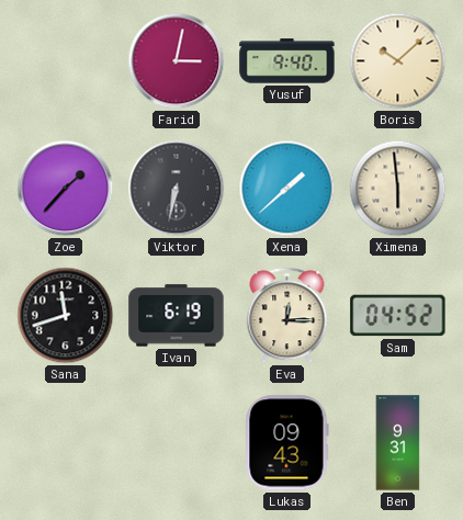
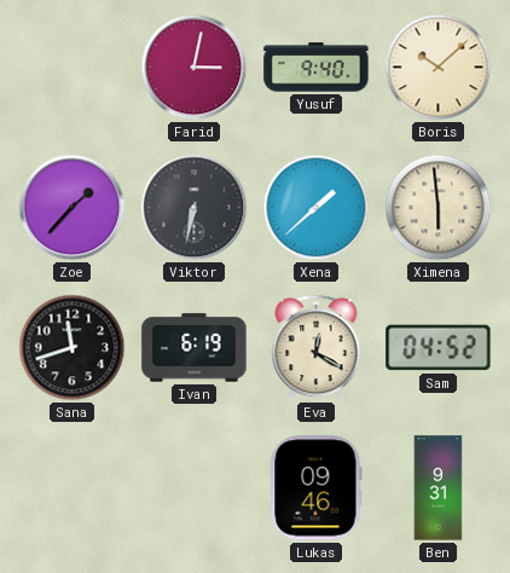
Eva: 12:15 -> 12:20
Lukas: 09:43 -> 09:46
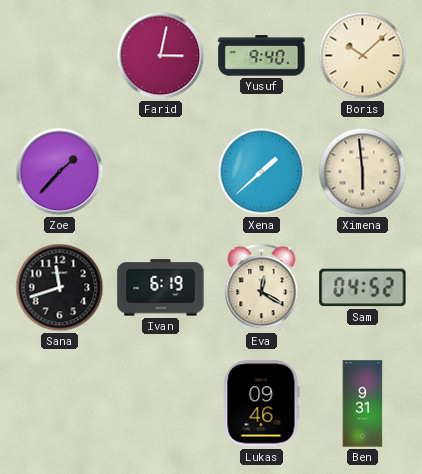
Viktor: 6:32 -> none
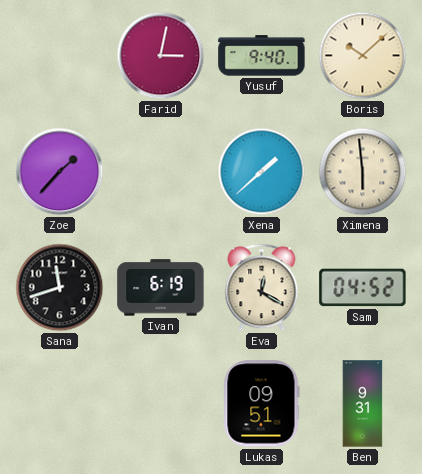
Lukas: 09:46 -> 09:51
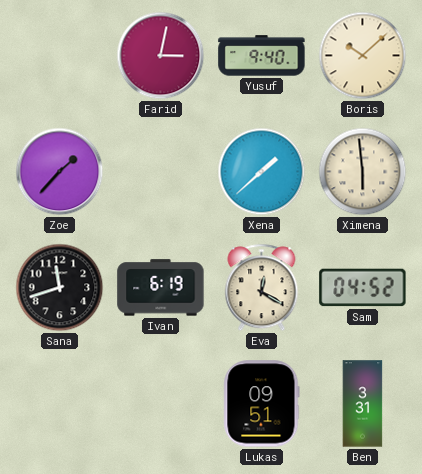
Ben: 9:31 -> 3:31
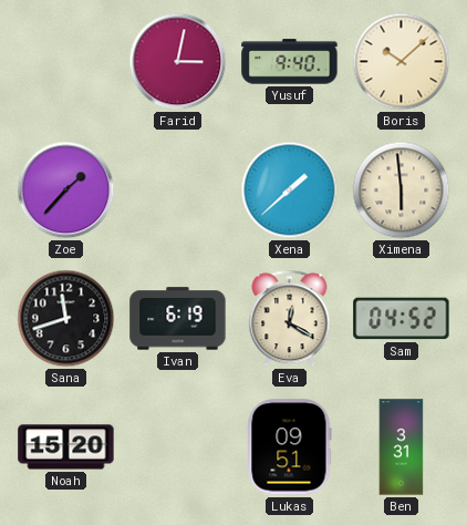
Noah: none -> 15:20
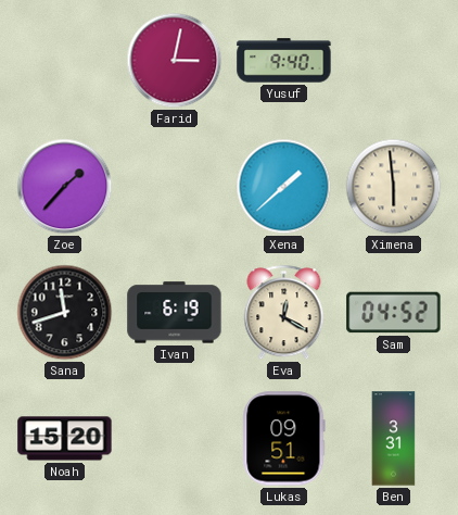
Boris: 10:08 -> none
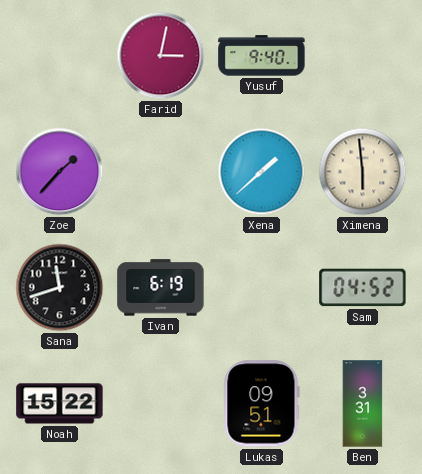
Eva: 12:20 -> none
Noah: 15:20 -> 15:22
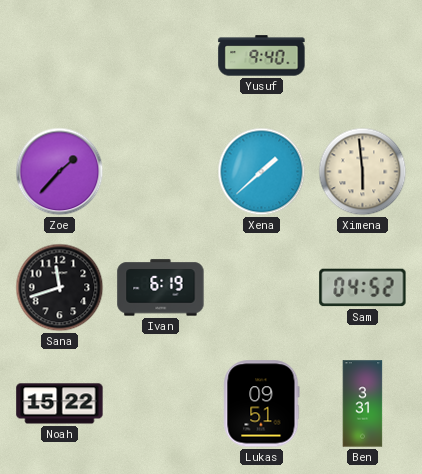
Farid: 3:02 -> none
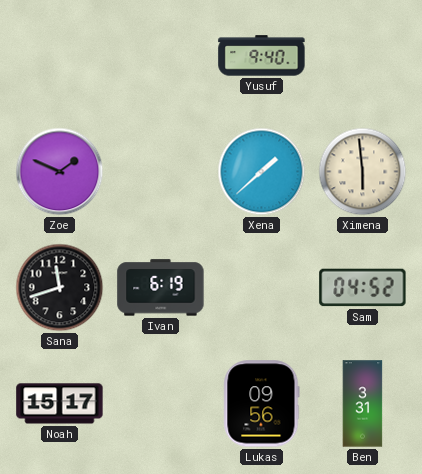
Zoe: 1:37 -> 1:49
Noah: 15:22 -> 15:17
Lukas: 09:51 -> 09:56
